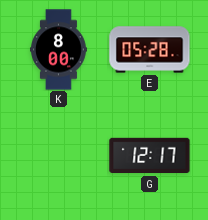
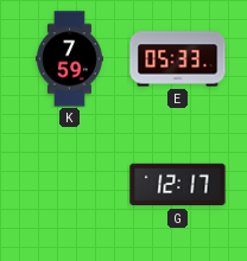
K: 8:00 -> 7:59
E: 05:28 -> 05:33
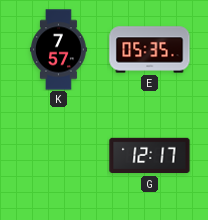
K: 7:59 -> 7:57
E: 05:33 -> 05:35
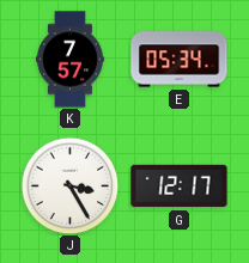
E: 05:35 -> 05:34
J: none -> 3:25
